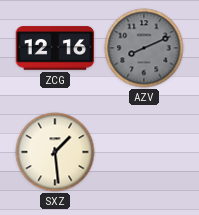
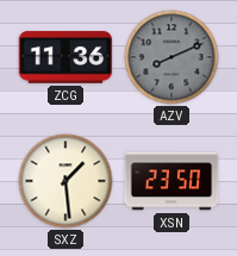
ZCG: 12:16 -> 11:36
XSN: none -> 23:50
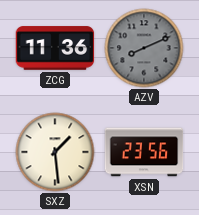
XSN: 23:50 -> 23:56
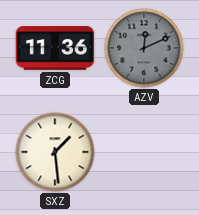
AZV: 8:11 -> 12:11
XSN: 23:56 -> none
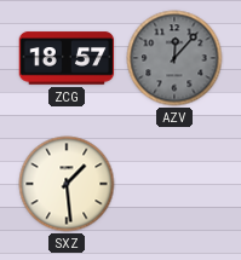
ZCG: 11:36 -> 18:57
AZV: 12:11 -> 12:07
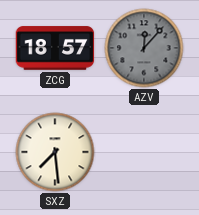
SXZ: 1:29 -> 7:29
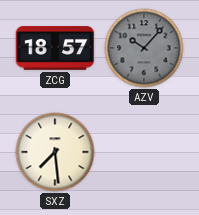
AZV: 12:07 -> 10:07
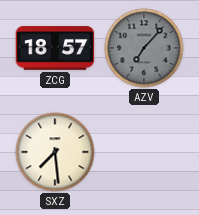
AZV: 10:07 -> 7:07
